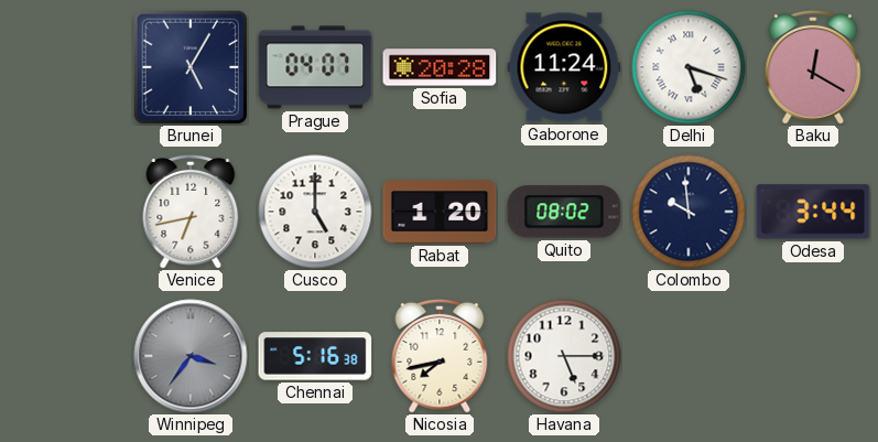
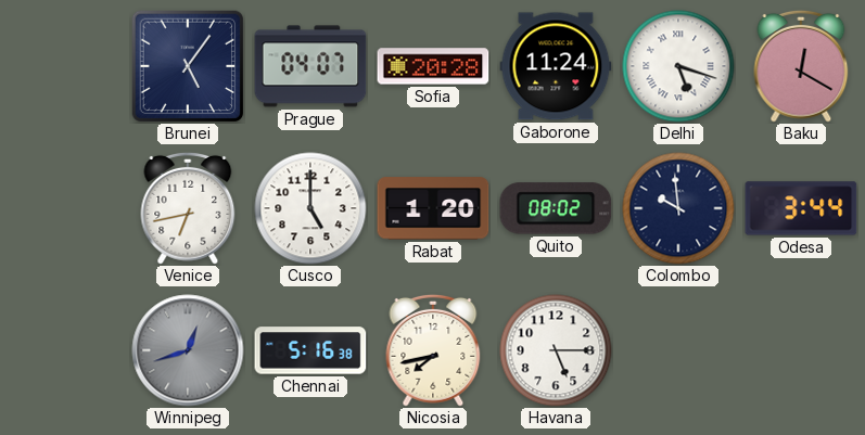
Brunei: 5:05 -> 5:06
Winnipeg: 3:36 -> 12:42
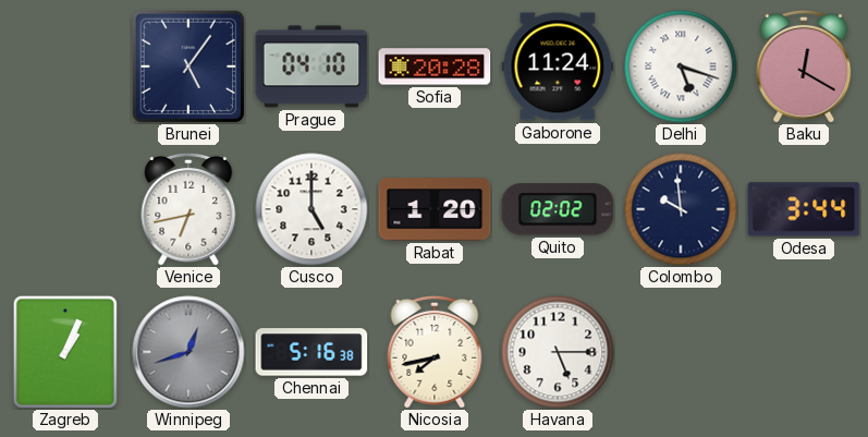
Prague: 04:07 -> 04:10
Quito: 08:02 -> 02:02
Zagreb: none -> 1:04
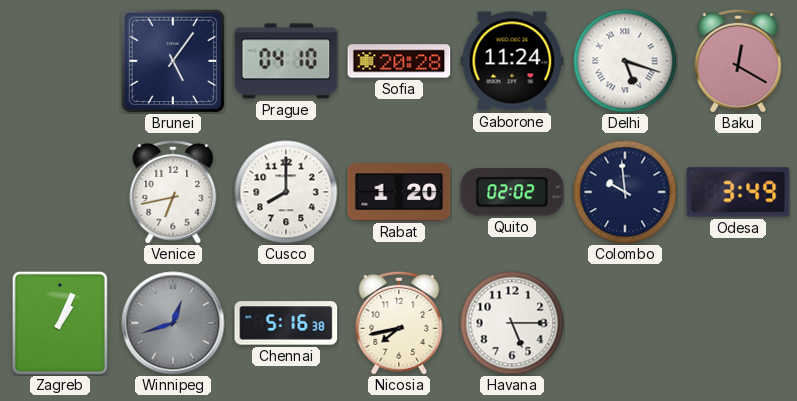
Cusco: 5:00 -> 8:00
Odesa: 3:44 -> 3:49
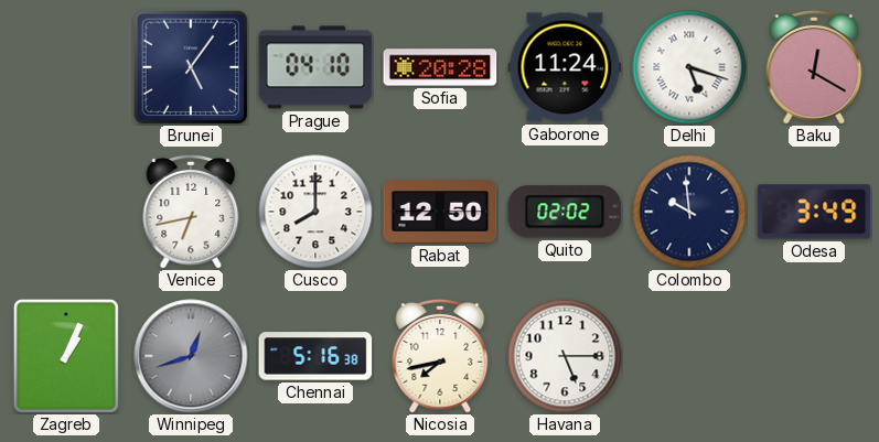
Rabat: 1:20 -> 12:50
